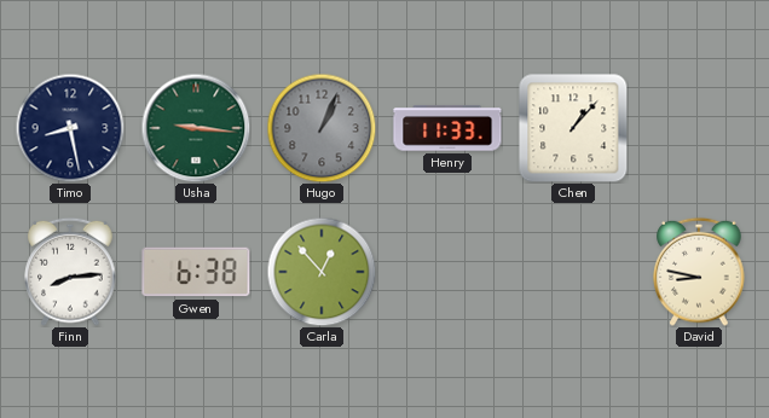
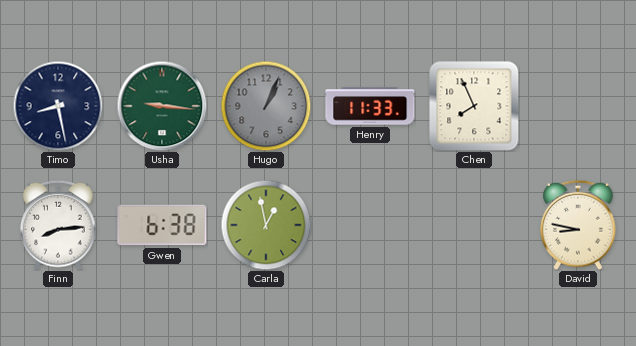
Chen: 1:07 -> 7:56
Carla: 12:53 -> 12:58
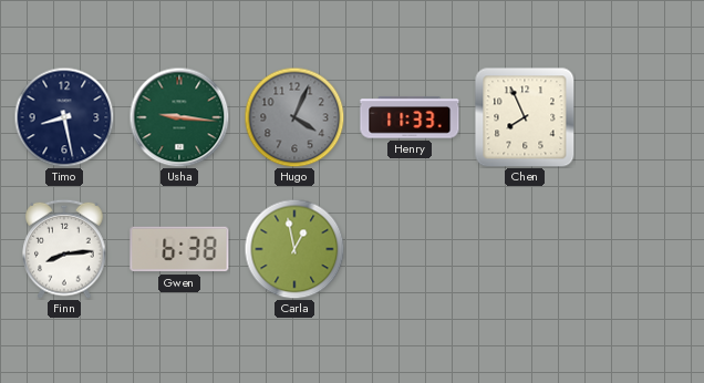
Hugo: 1:04 -> 4:04
David: 8:47 -> none
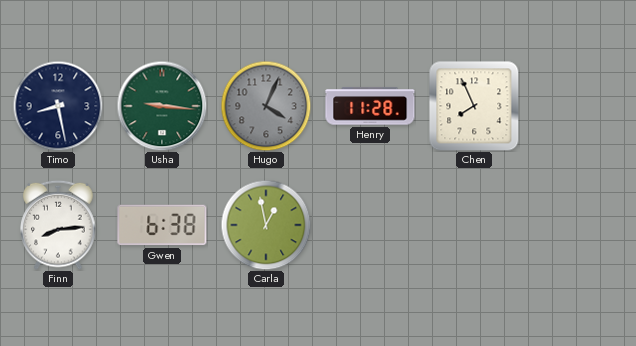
Henry: 11:33 -> 11:28
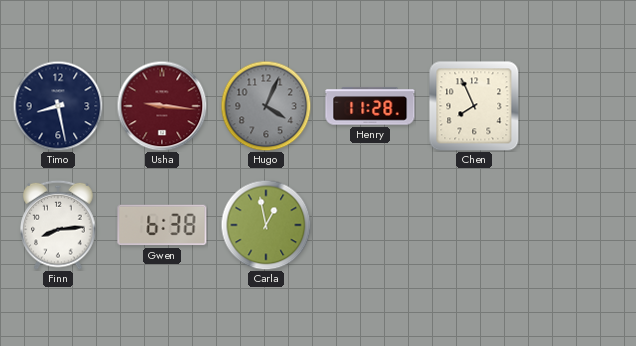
Usha dial: green -> burgundy
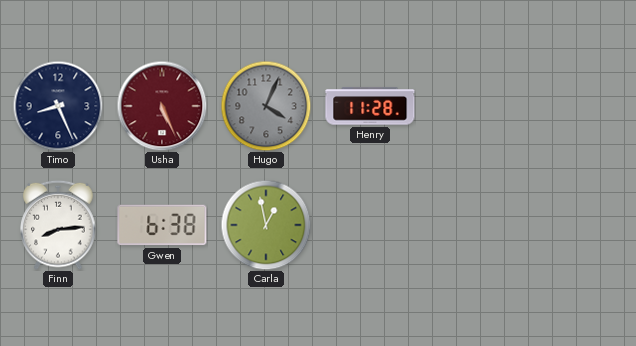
Timo: 8:28 -> 8:26
Usha: 9:16 -> 5:26
Chen: 7:56 -> none
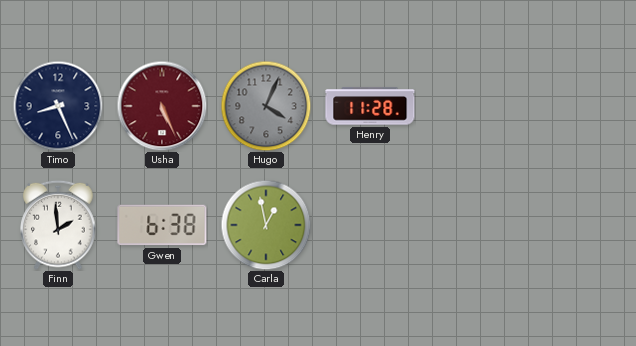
Finn: 8:14 -> 1:59
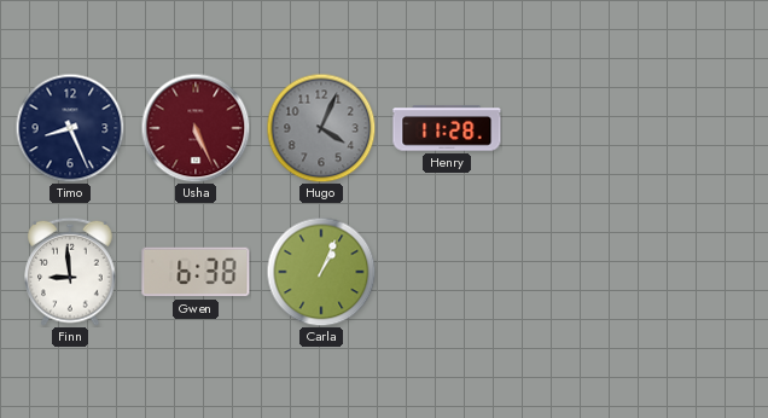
Finn: 1:59 -> 8:59
Carla: 12:58 -> 1:04
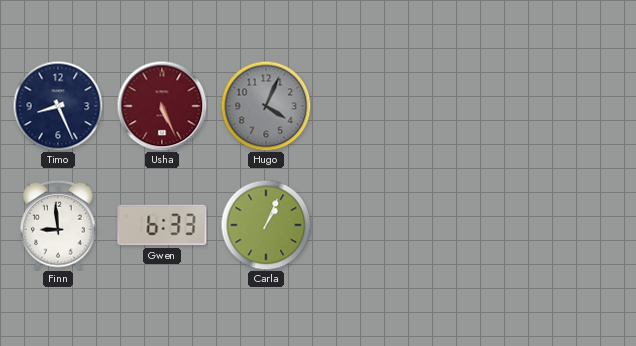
Henry: 11:28 -> none
Gwen: 6:38 -> 6:33
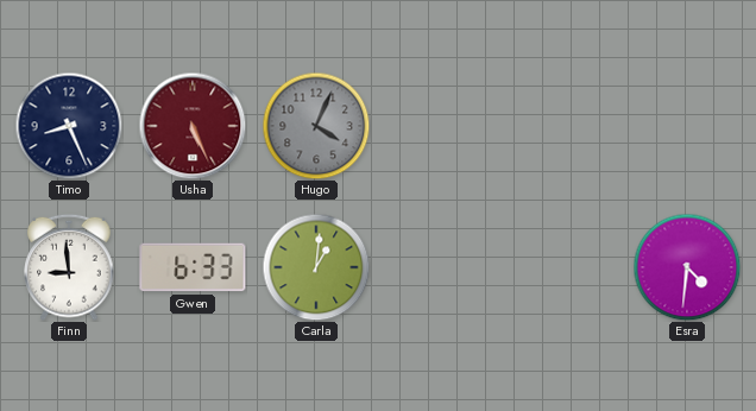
Carla: 1:04 -> 1:01
Esra: none -> 4:31
